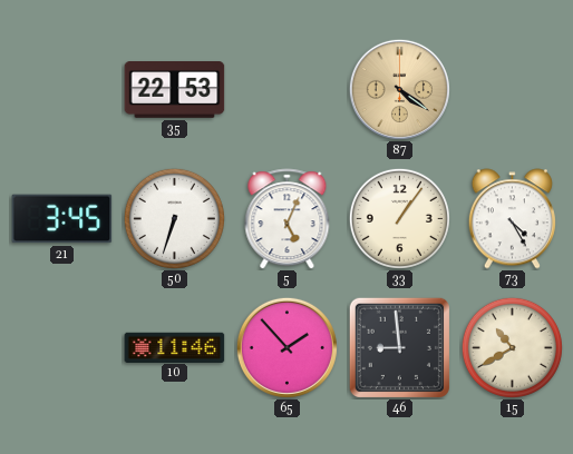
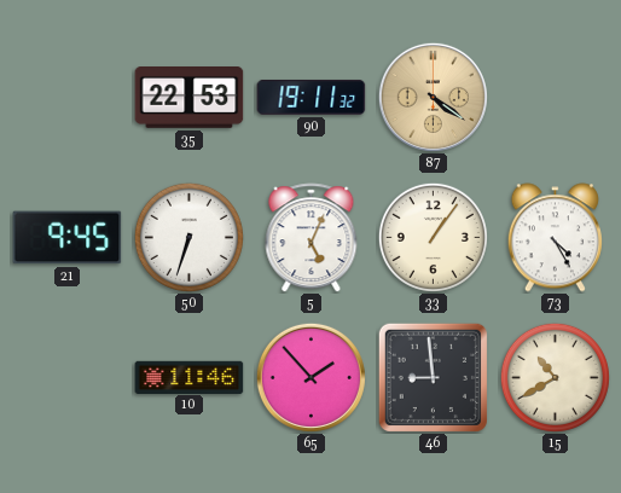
90: none -> 19:11
21: 3:45 -> 9:45
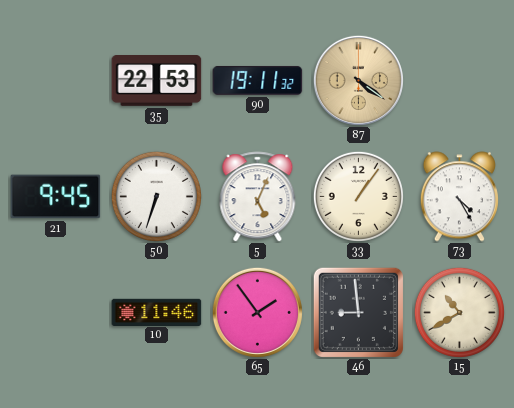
65: 1:53 -> 1:54
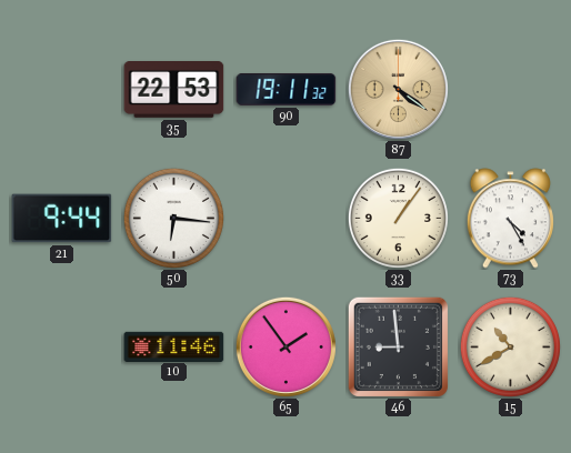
21: 9:45 -> 9:44
50: 6:33 -> 6:16
5: 5:04 -> none
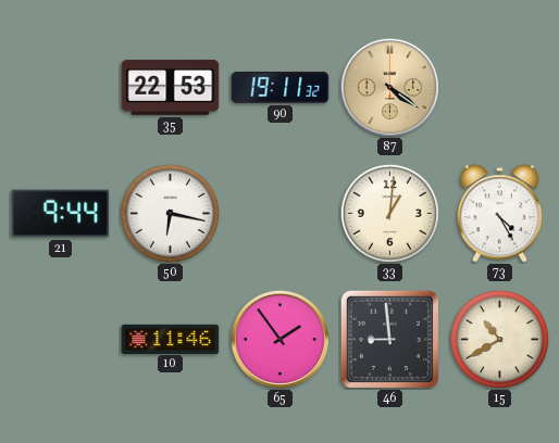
50: 6:16 -> 6:17
33: 1:06 -> 1:01
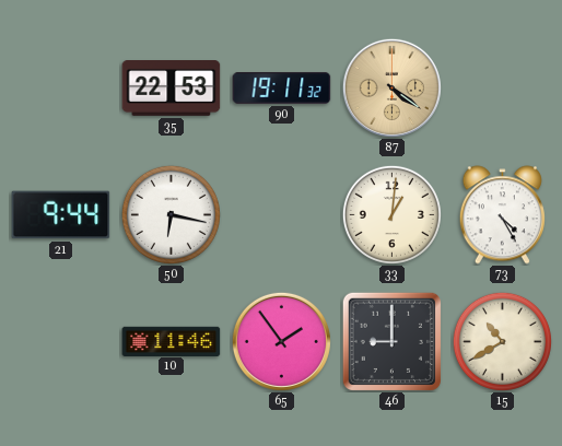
46: 8:59 -> 9:00
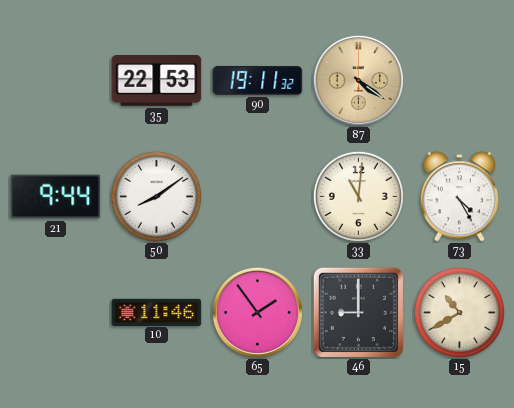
50: 6:17 -> 8:09
33: 1:01 -> 11:01
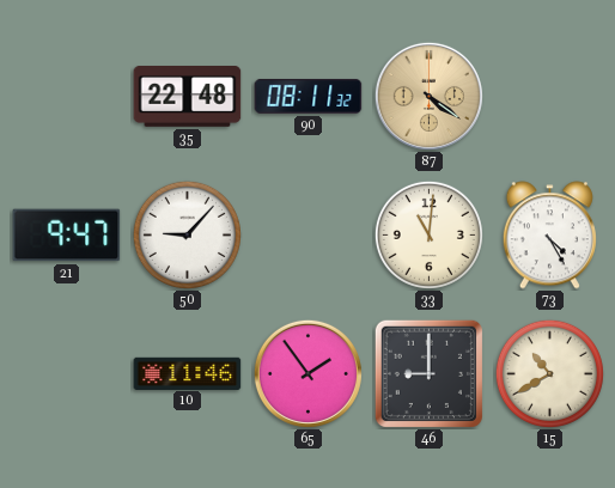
35: 22:53 -> 22:48
90: 19:11 -> 08:11
21: 9:44 -> 9:47
50: 8:09 -> 9:07
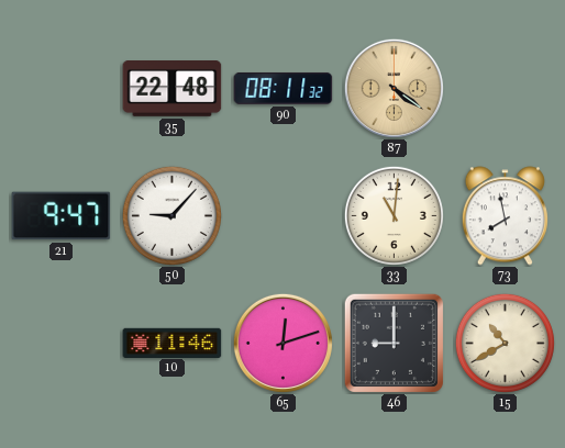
73: 4:25 -> 7:58
65: 1:54 -> 12:12
